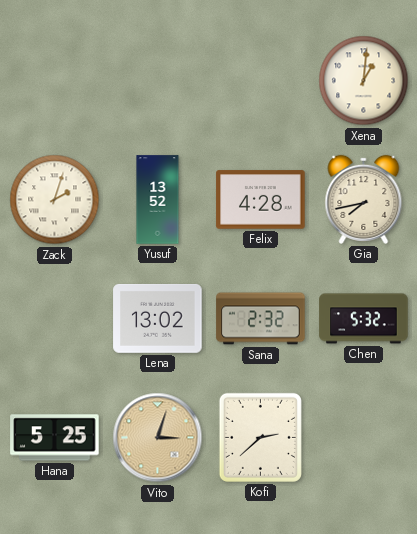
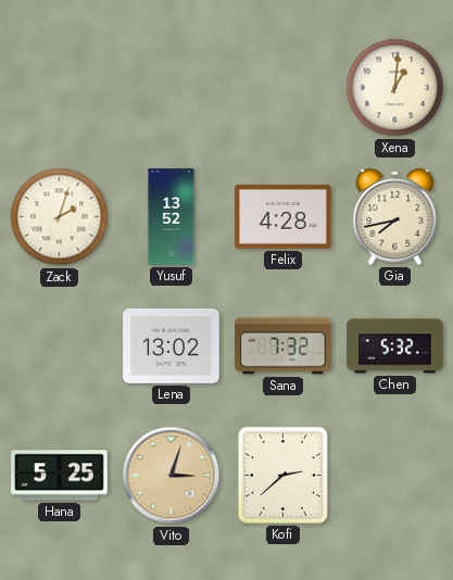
Sana: 2:32 -> 7:32
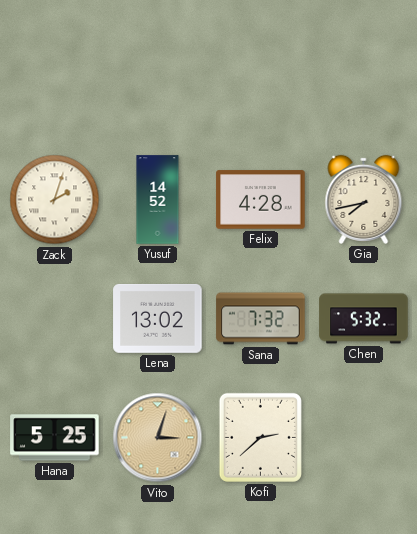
Xena: 1:01 -> none
Yusuf: 13:52 -> 14:52
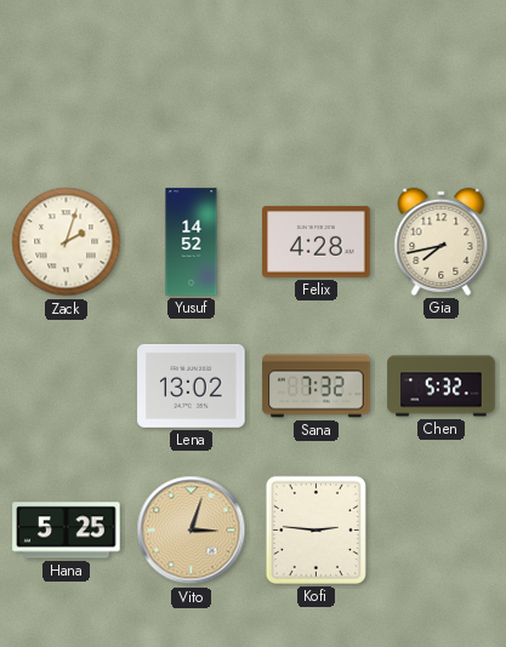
Kofi: 2:38 -> 2:46
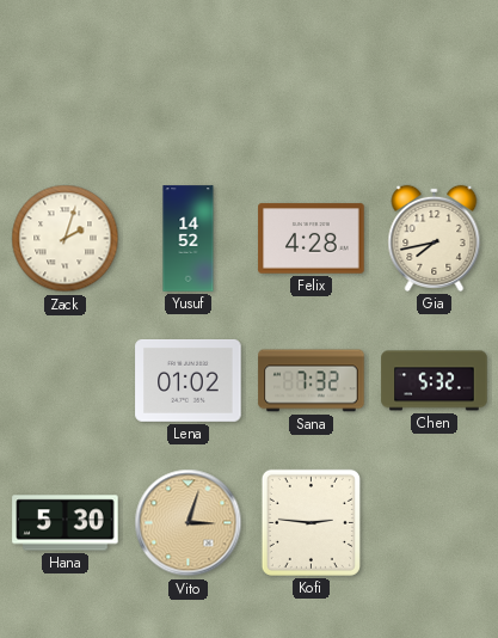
Lena: 13:02 -> 01:02
Hana: 5:25 -> 5:30
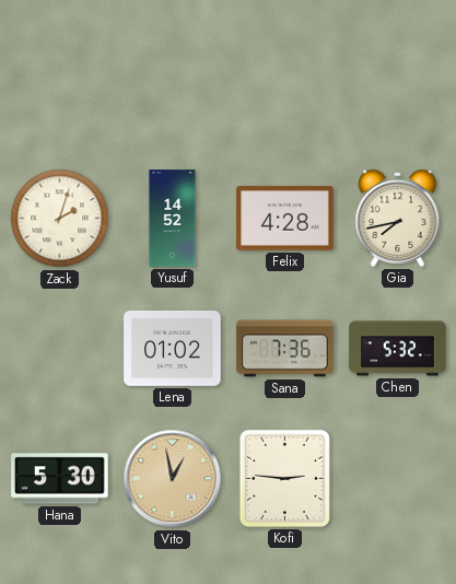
Sana: 7:32 -> 7:36
Vito: 3:03 -> 12:58
